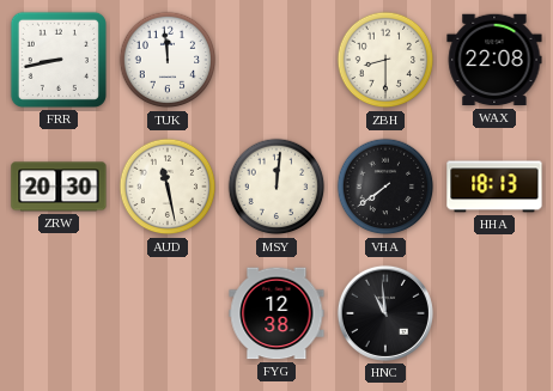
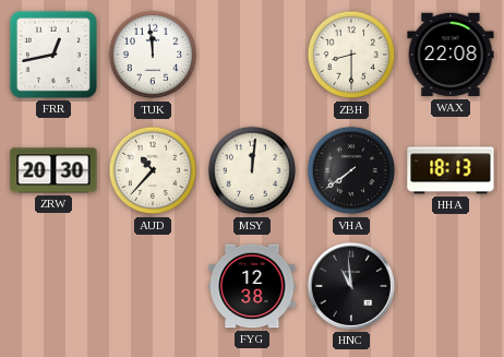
FRR: 8:43 -> 12:43
AUD: 11:28 -> 10:37
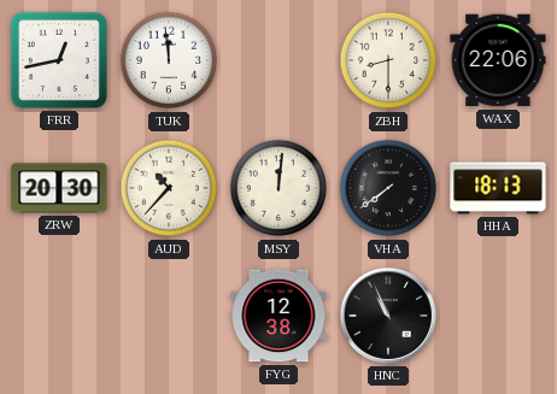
WAX: 22:08 -> 22:06
HNC: 10:59 -> 10:56
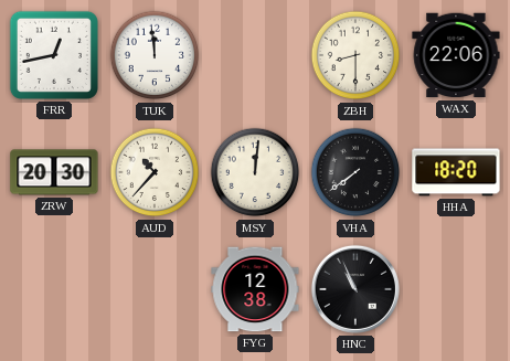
HHA: 18:13 -> 18:20
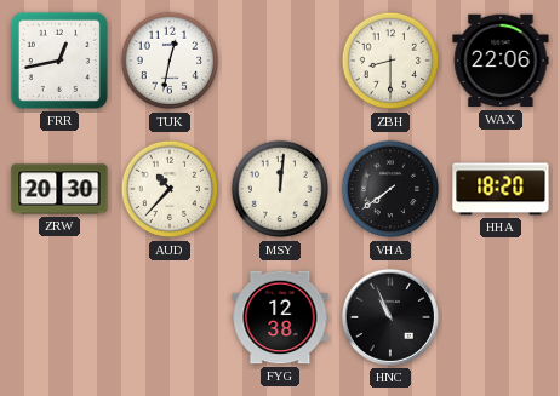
TUK: 11:59 -> 12:32
